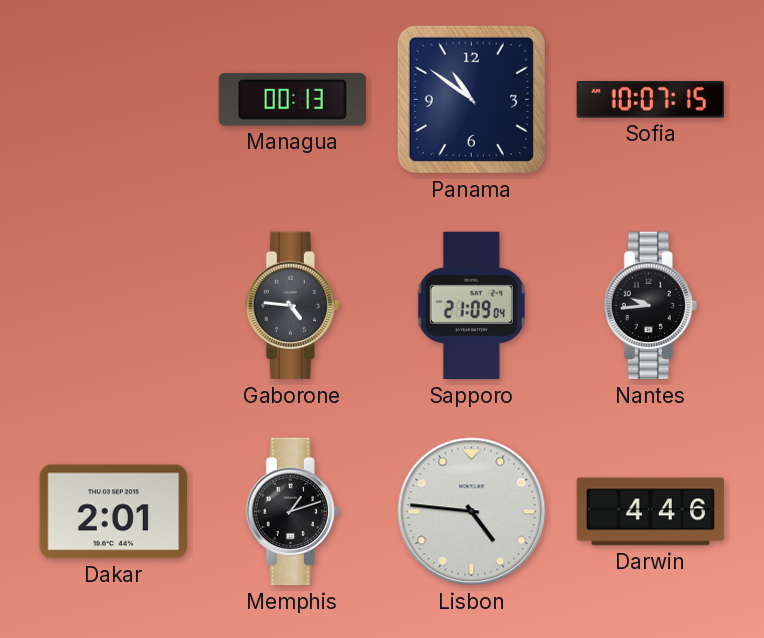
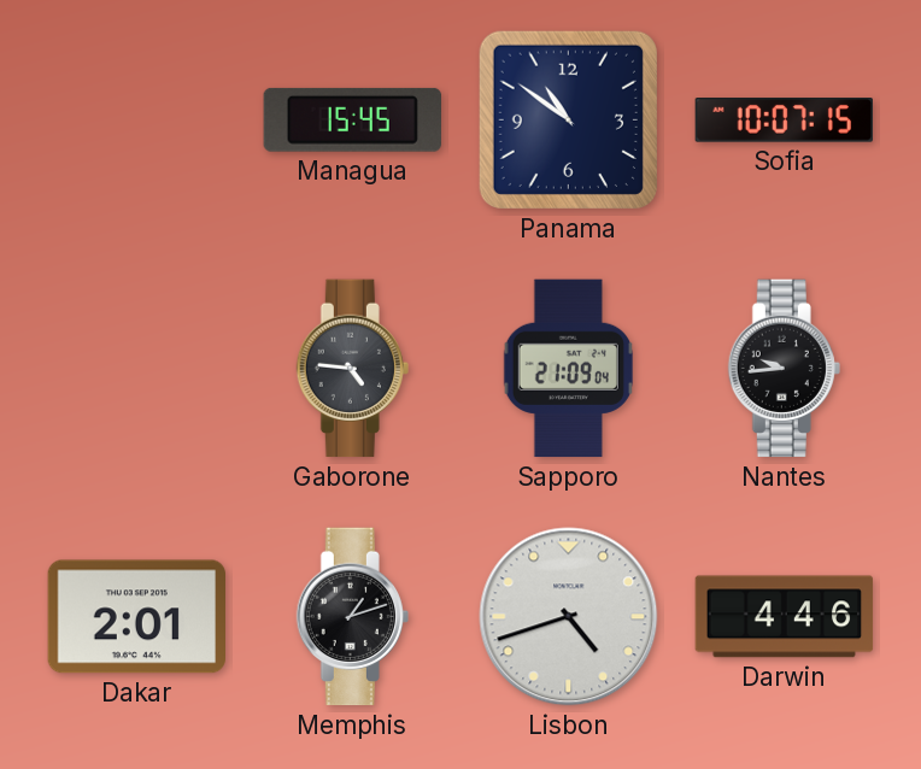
Managua: 00:13 -> 15:45
Lisbon: 4:46 -> 4:42
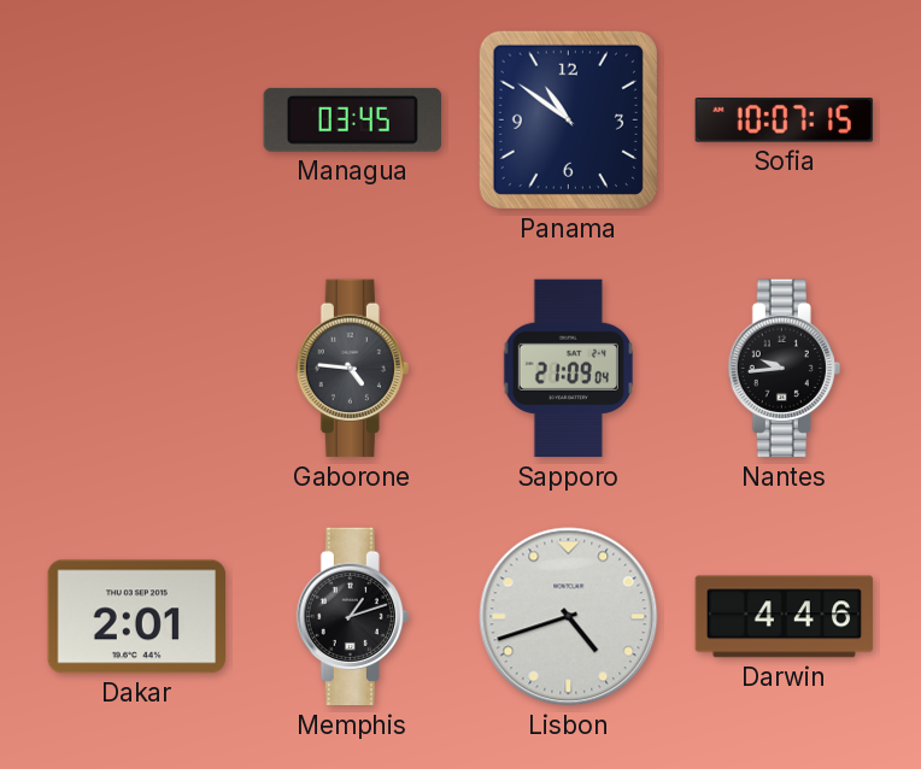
Managua: 15:45 -> 03:45
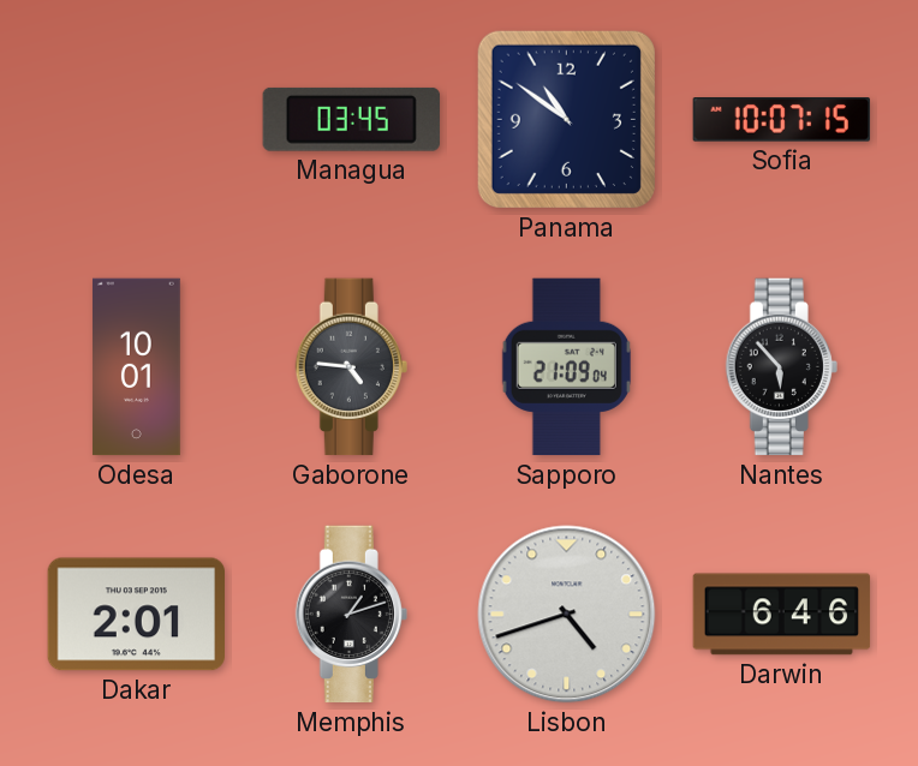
Odesa: none -> 10:01
Nantes: 9:44 -> 5:53
Darwin: 4:46 -> 6:46
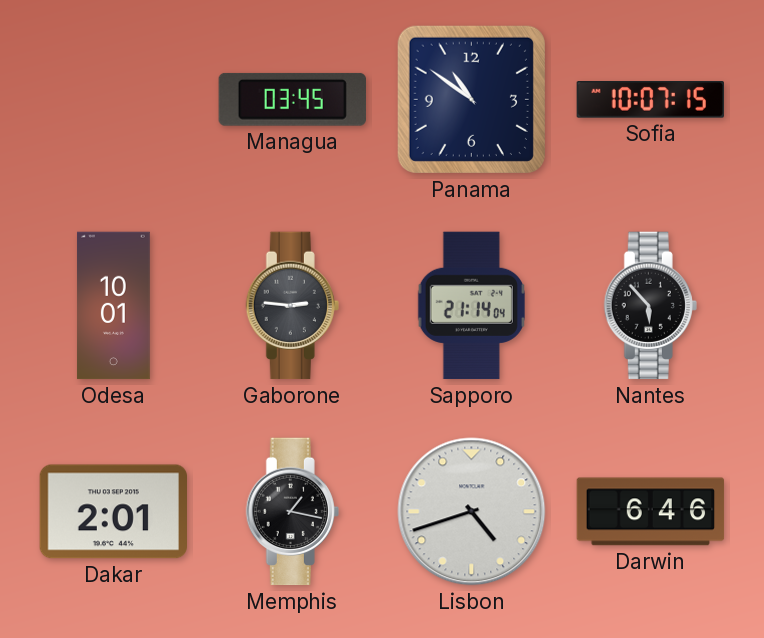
Gaborone: 4:46 -> 2:46
Sapporo: 21:09 -> 21:14
Memphis: 1:12 -> 1:17
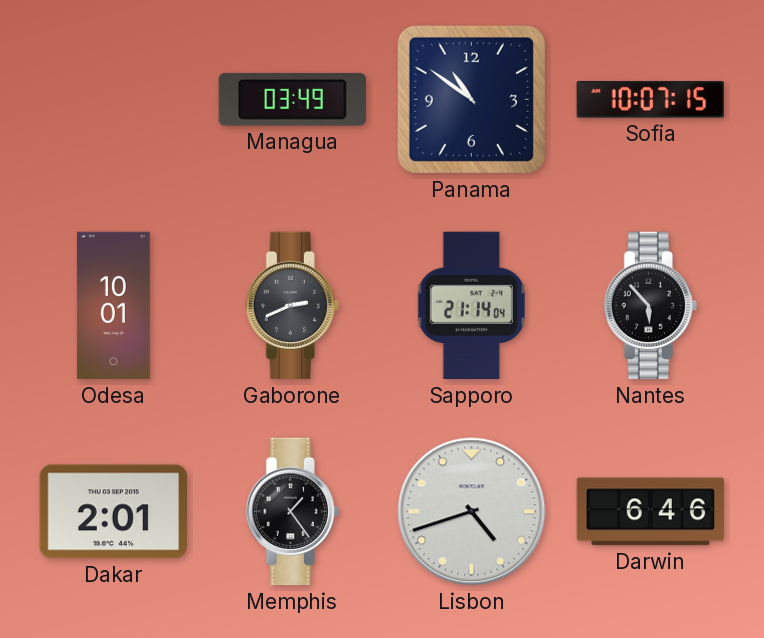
Managua: 03:45 -> 03:49
Gaborone: 2:46 -> 2:41
Memphis: 1:17 -> 1:24
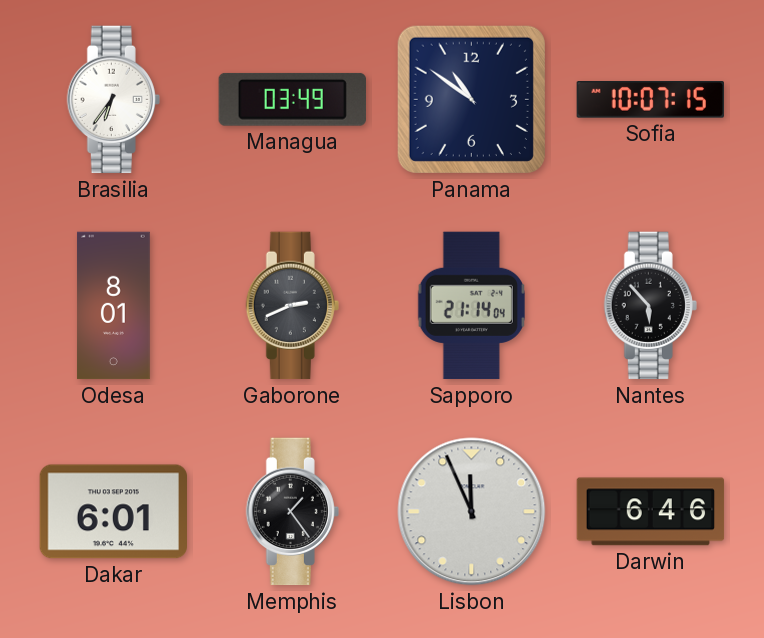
Brasilia: none -> 6:36
Odesa: 10:01 -> 8:01
Dakar: 2:01 -> 6:01
Lisbon: 4:42 -> 11:56
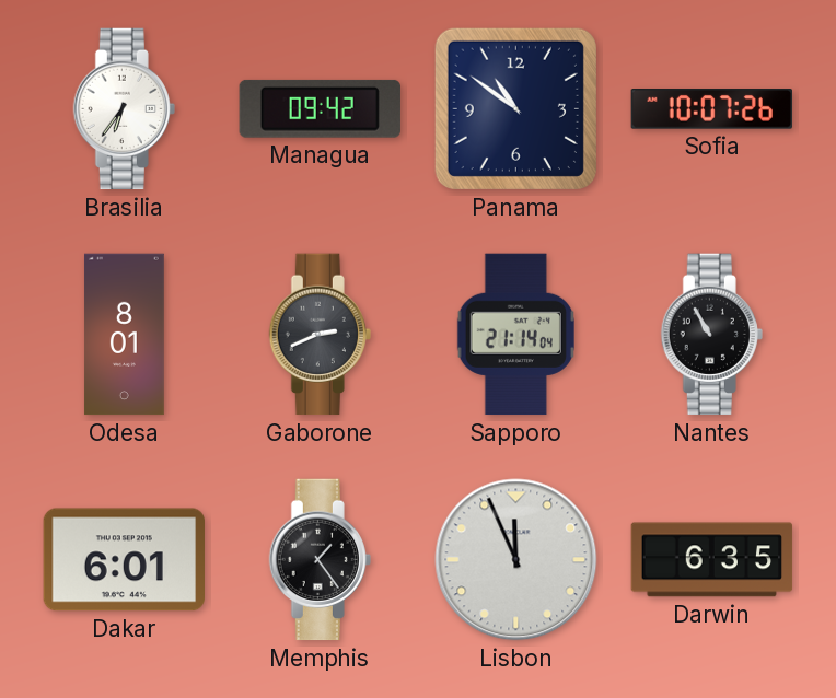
Managua: 03:49 -> 09:42
Sofia: 10:07:15 -> 10:07:26
Nantes: 5:53 -> 10:55
Darwin: 6:46 -> 6:35
